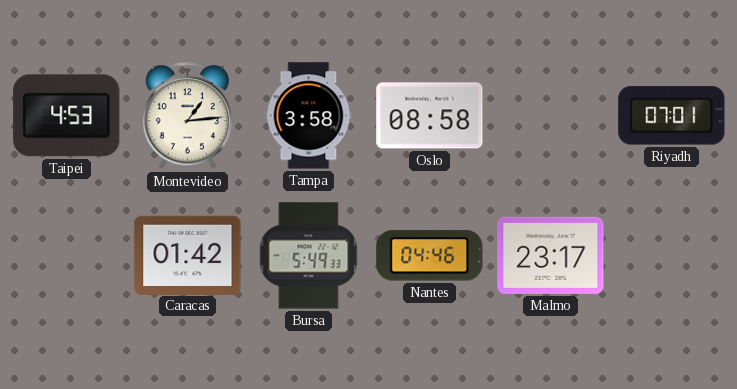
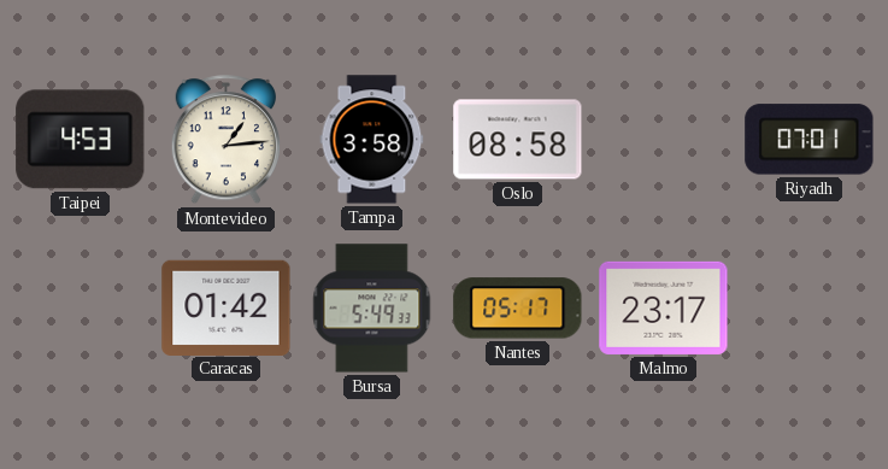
Nantes: 04:46 -> 05:17
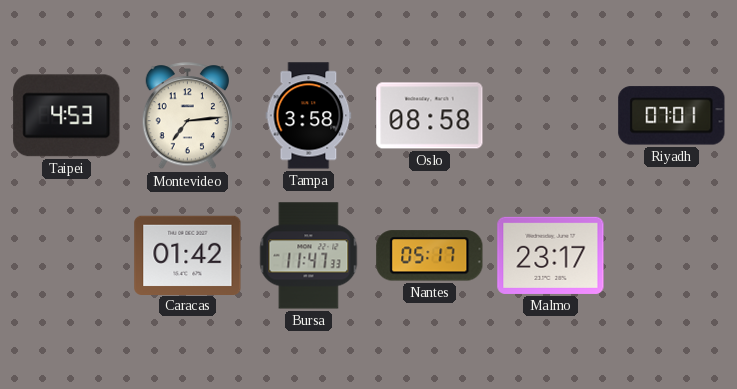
Montevideo: 1:14 -> 7:14
Bursa: 5:49 -> 11:47
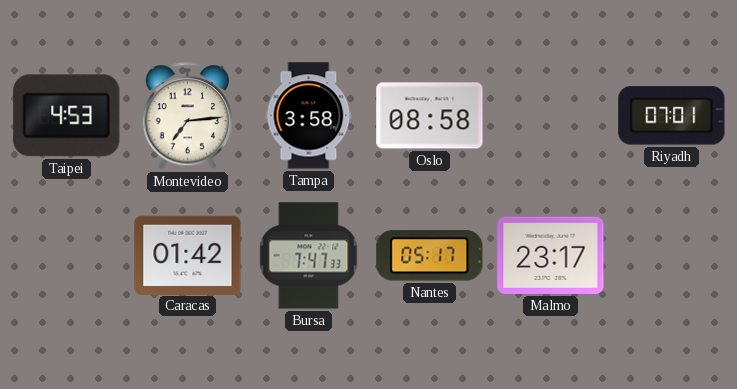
Bursa: 11:47 -> 7:47
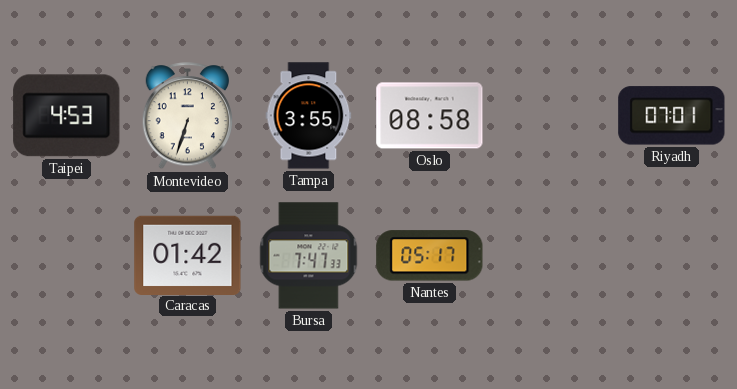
Montevideo: 7:14 -> 6:33
Tampa: 3:58 -> 3:55
Malmo: 23:17 -> none
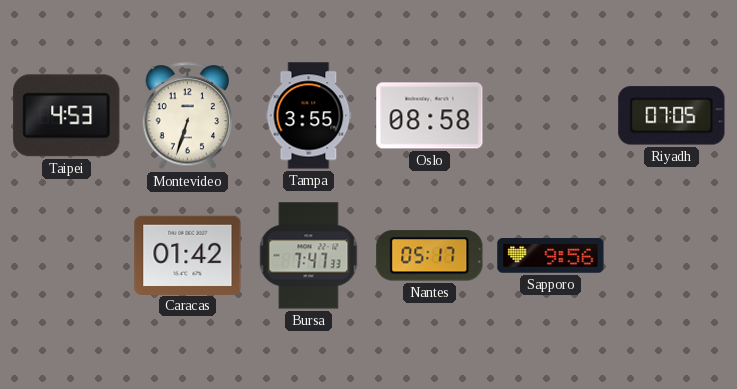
Riyadh: 07:01 -> 07:05
Sapporo: none -> 9:56
